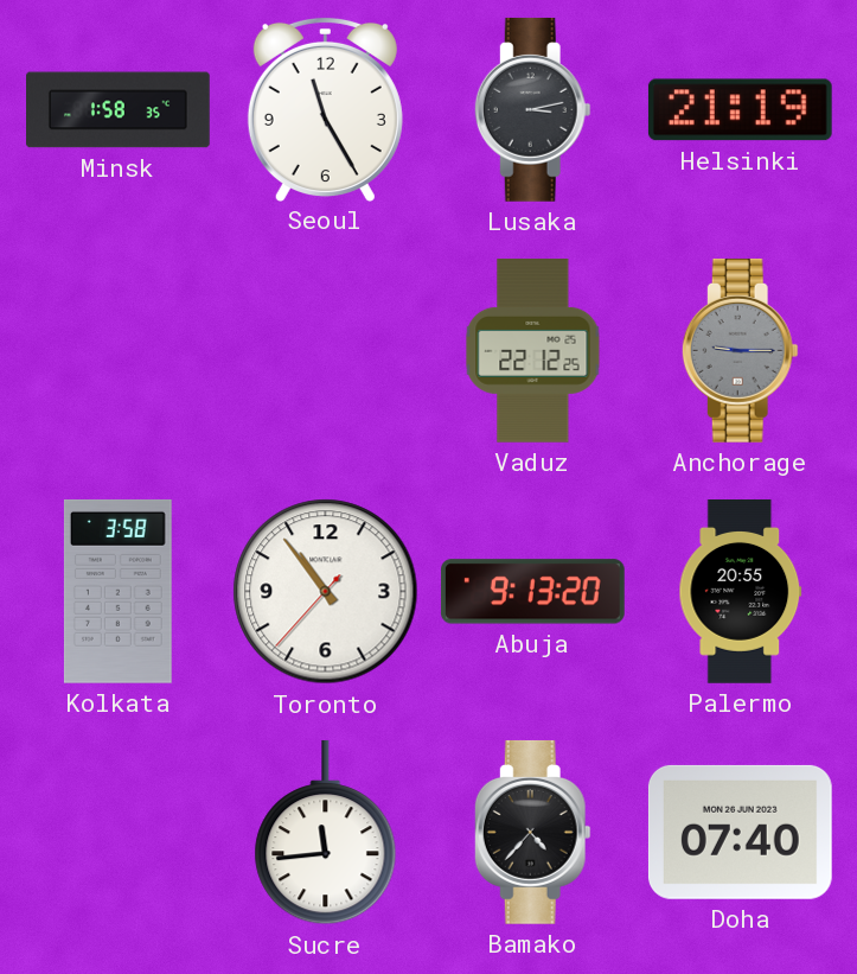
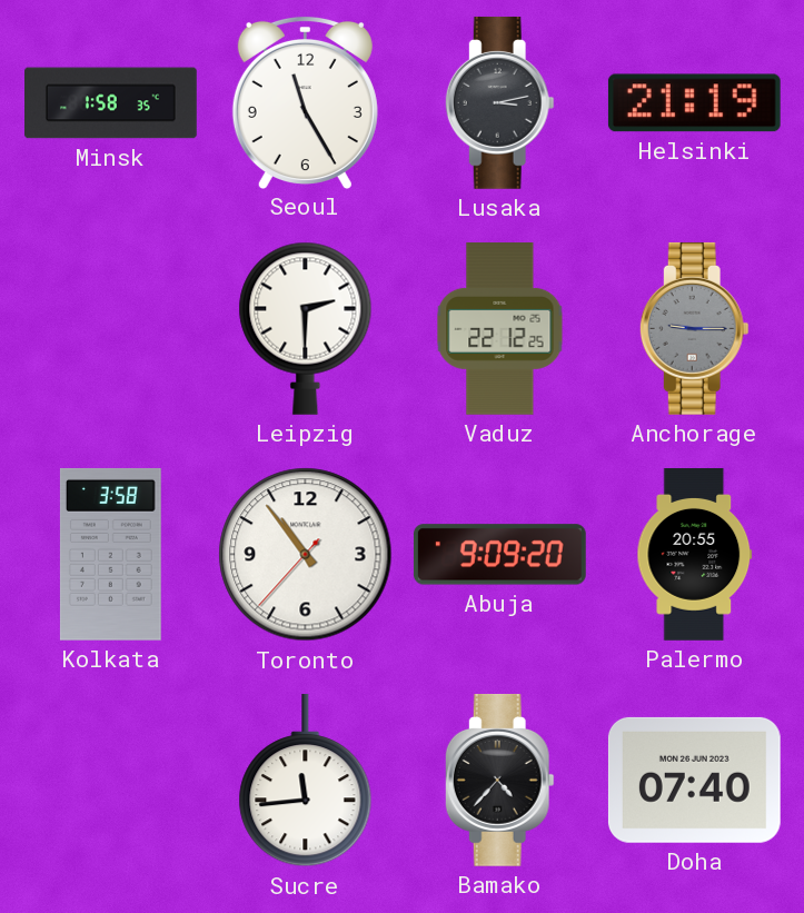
Leipzig: none -> 2:30
Abuja: 9:13 -> 9:09
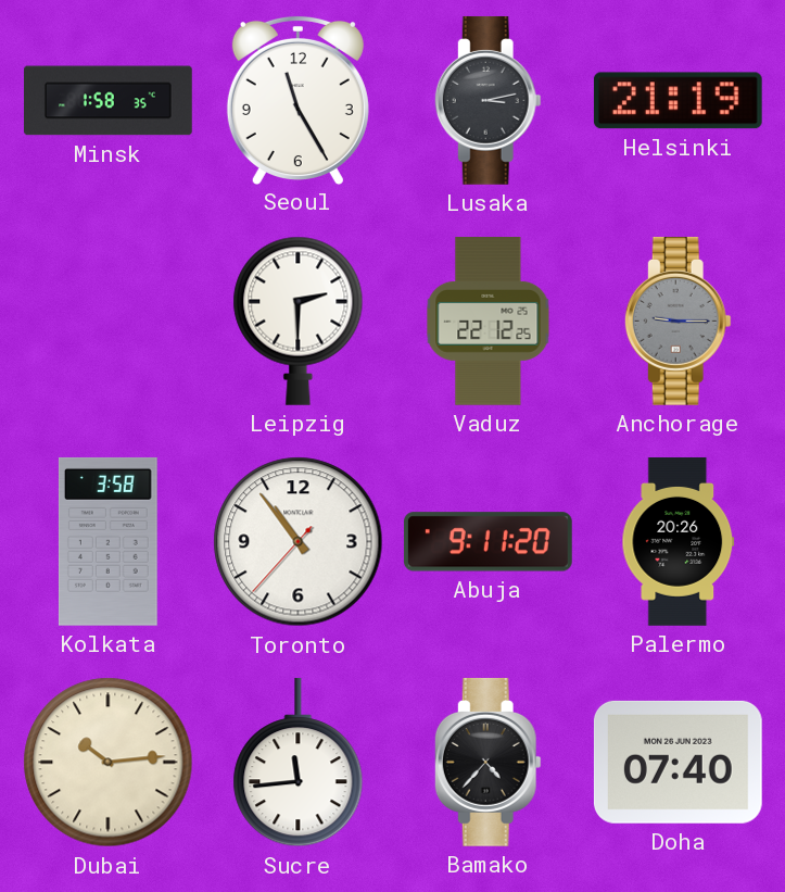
Abuja: 9:09 -> 9:11
Palermo: 20:55 -> 20:26
Dubai: none -> 10:14
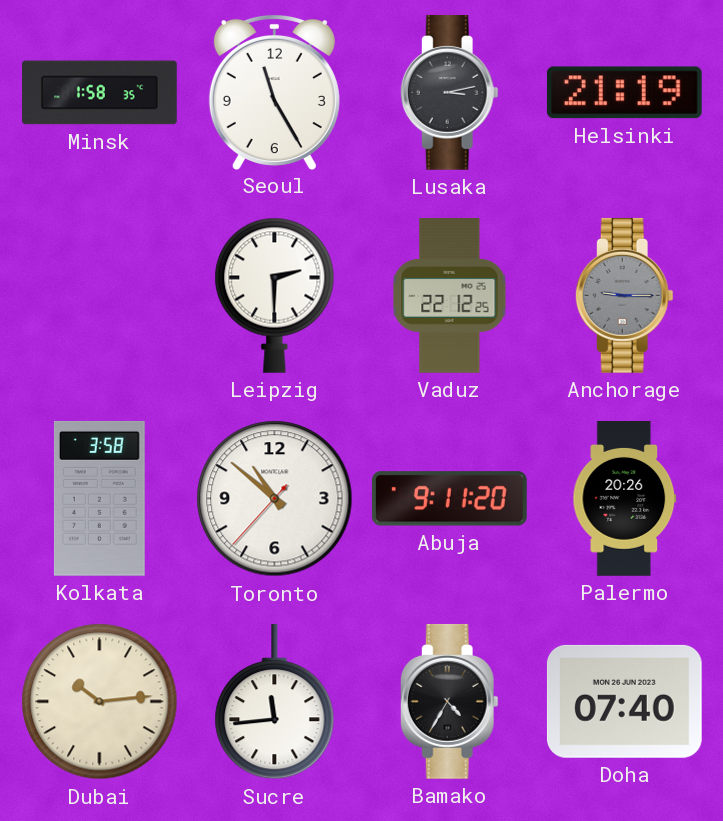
Toronto: 10:53 -> 10:51
Bamako: 4:37 -> 4:35
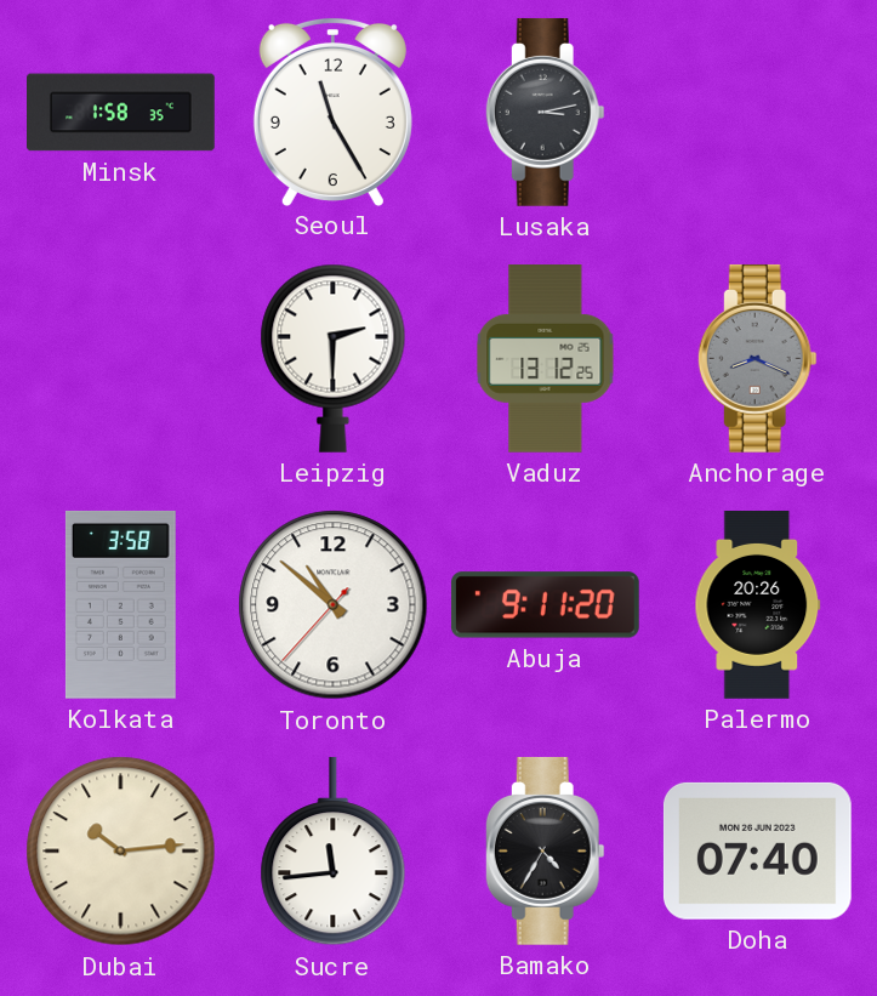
Helsinki: 21:19 -> none
Vaduz: 22:12 -> 13:12
Anchorage: 9:15 -> 8:19
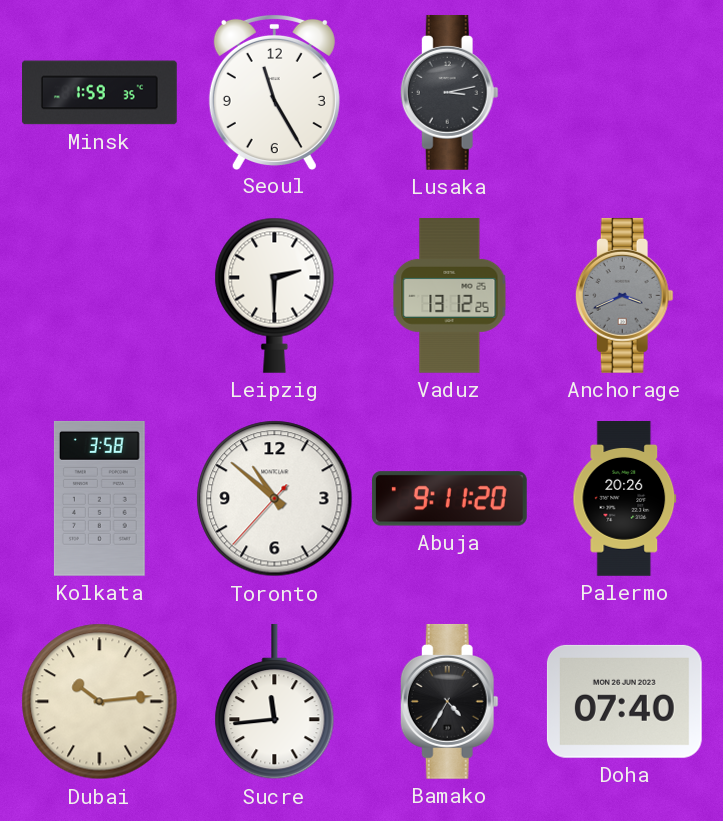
Minsk: 1:58 -> 1:59
Anchorage: 8:19 -> 3:41
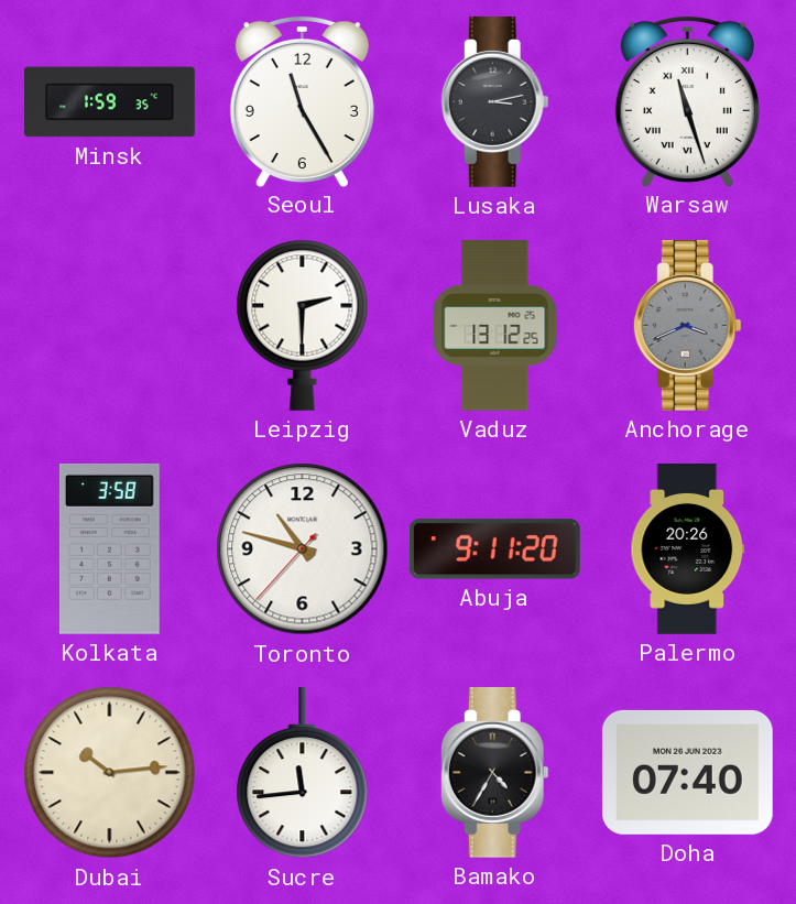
Warsaw: none -> 11:27
Toronto: 10:51 -> 10:47
